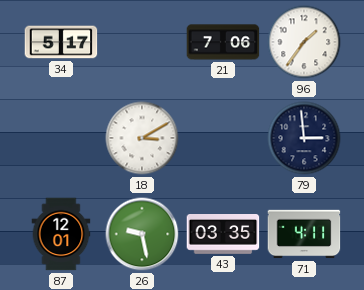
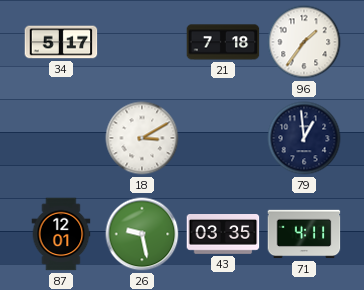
21: 7:06 -> 7:18
79: 2:59 -> 12:59
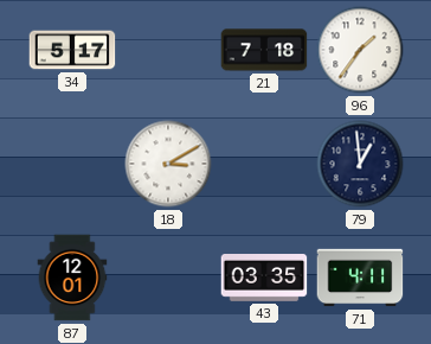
26: 9:28 -> none
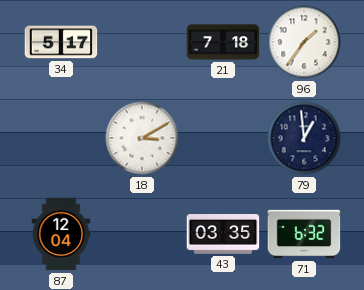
87: 12:01 -> 12:04
71: 4:11 -> 6:32
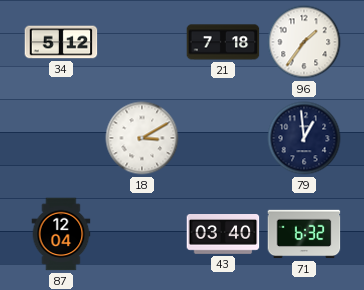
34: 5:17 -> 5:12
43: 03:35 -> 03:40
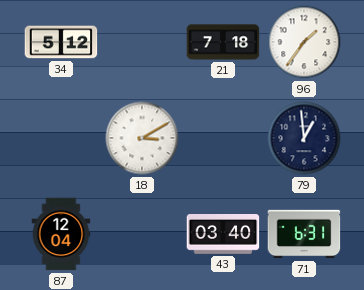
71: 6:32 -> 6:31
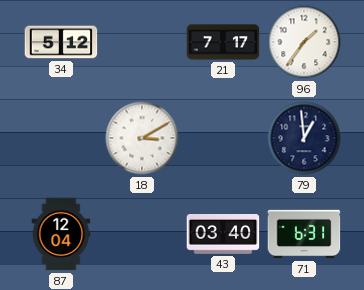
21: 7:18 -> 7:17
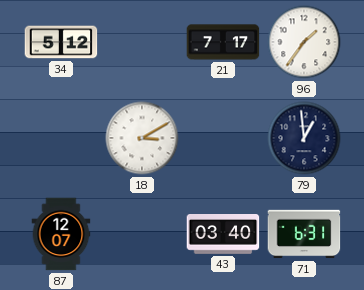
87: 12:04 -> 12:07
